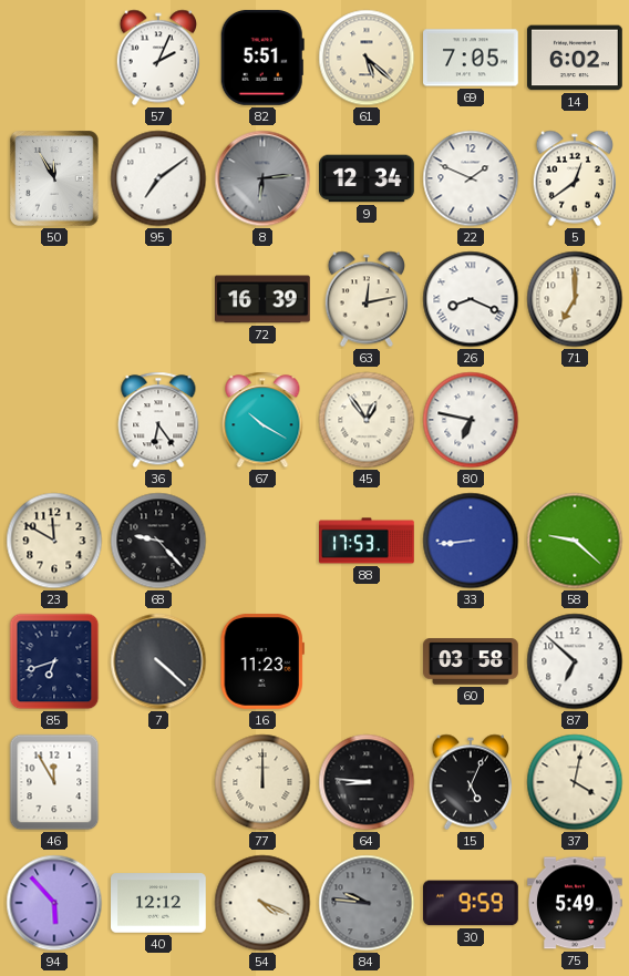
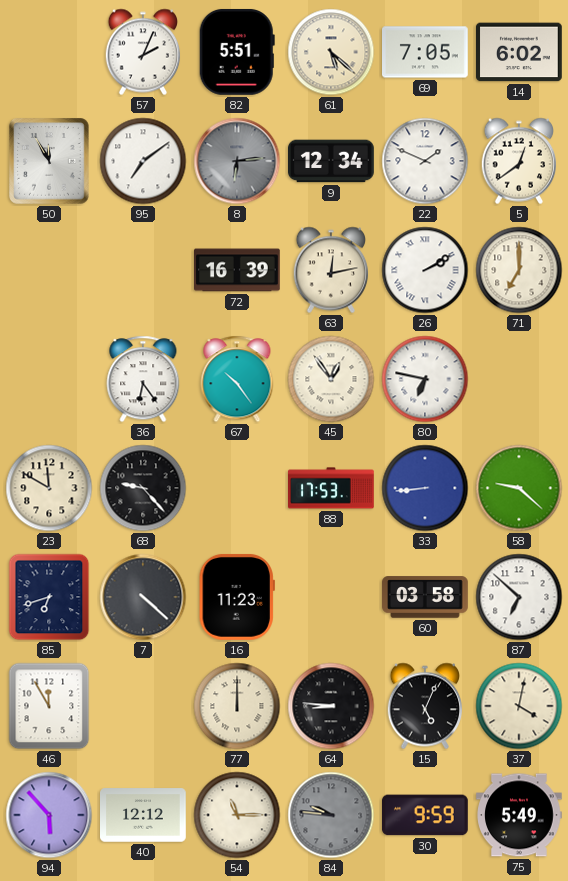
26: 8:19 -> 2:10
67: 10:20 -> 10:24
54: 4:19 -> 11:15
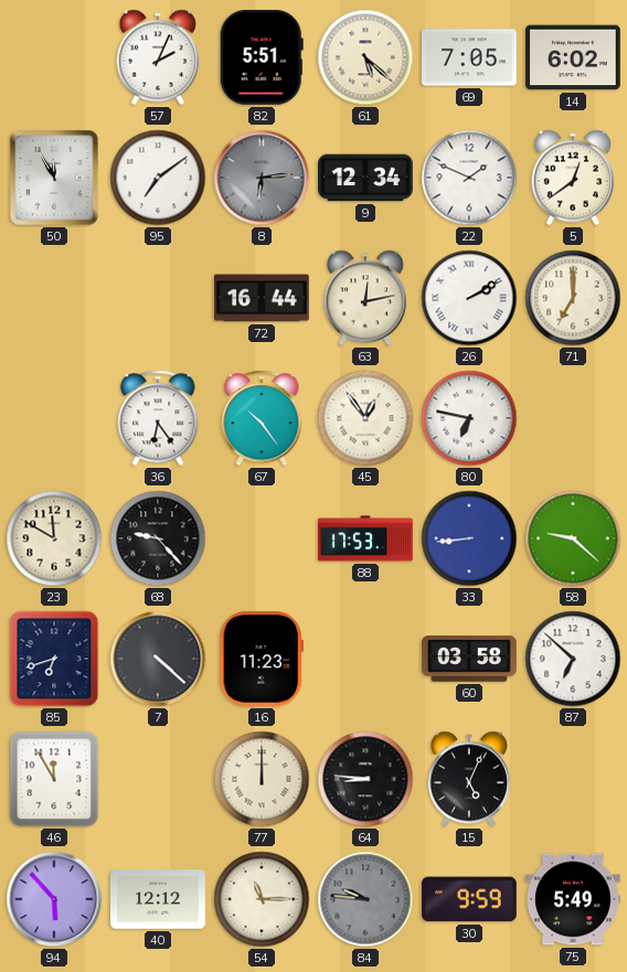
72: 16:39 -> 16:44
37: 4:02 -> none
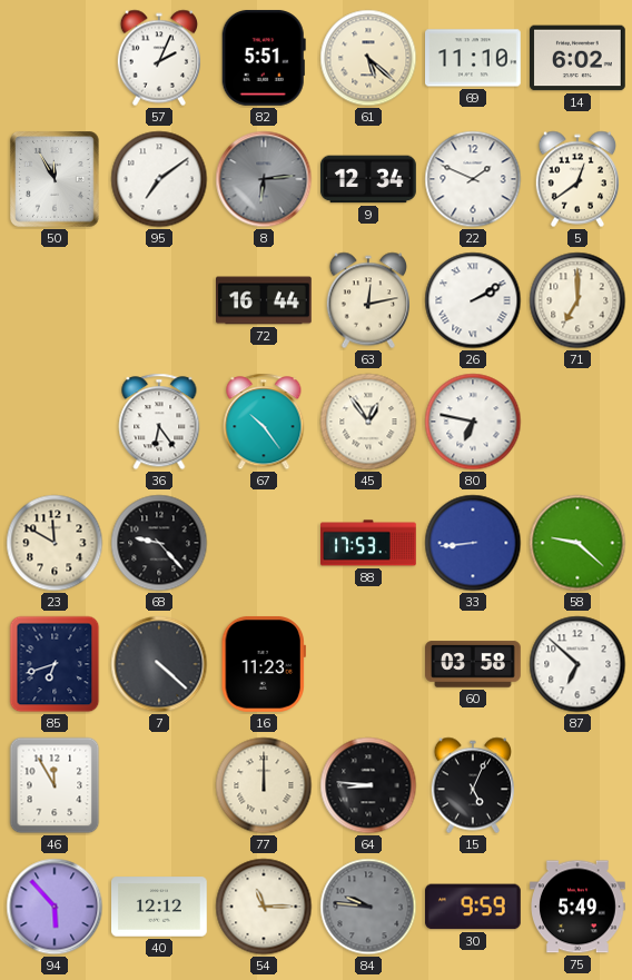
69: 7:05 -> 11:10
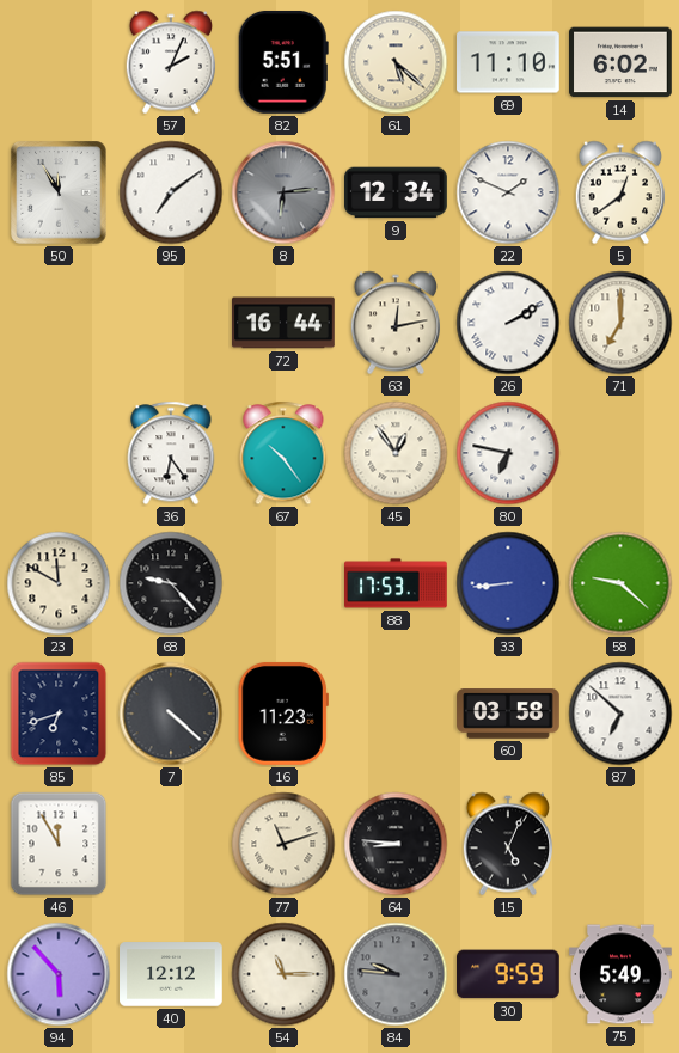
77: 12:00 -> 11:12
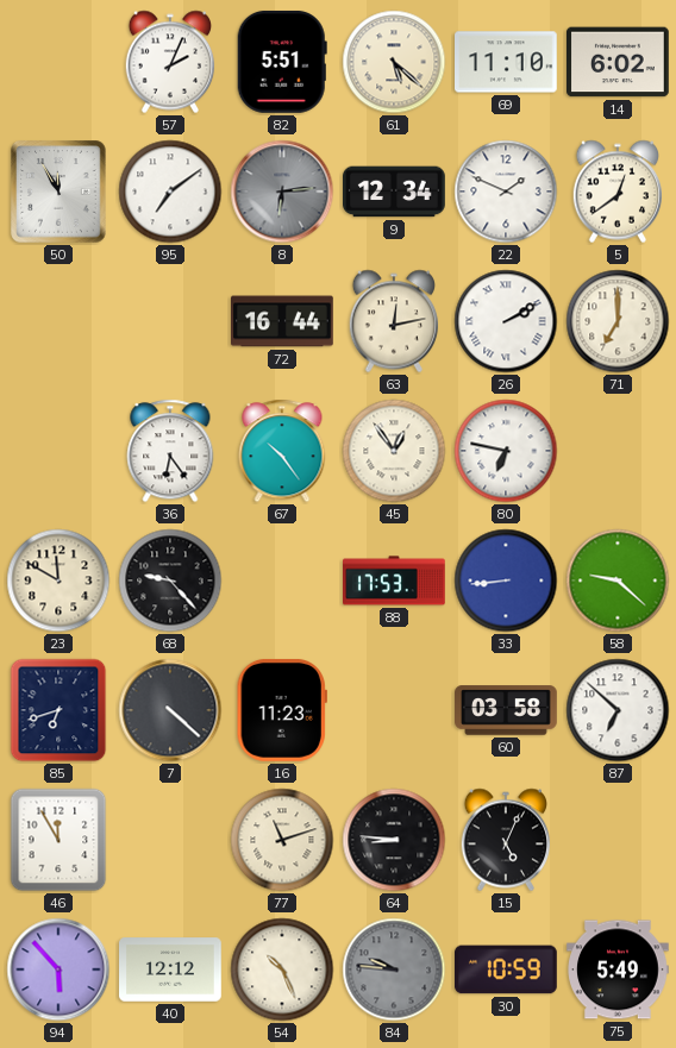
54: 11:15 -> 10:26
30: 9:59 -> 10:59
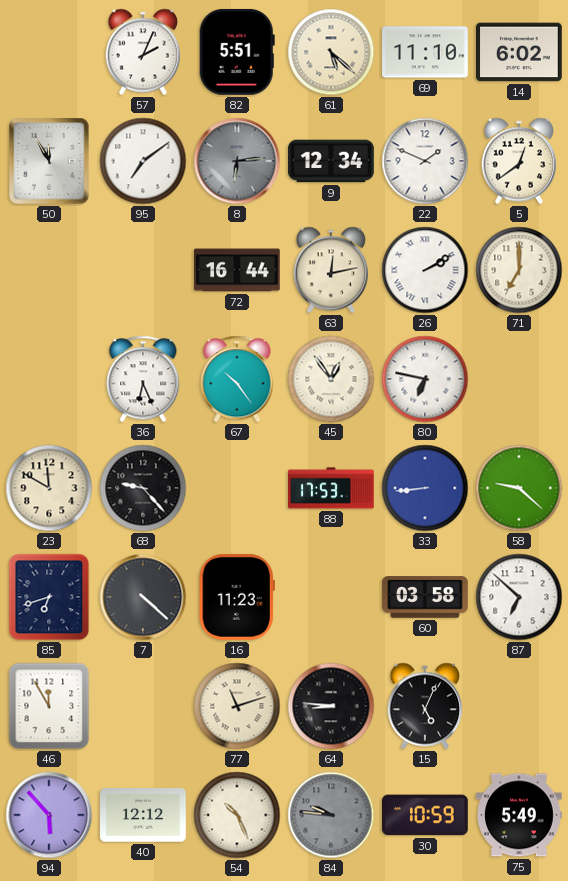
36: 6:24 -> 6:26
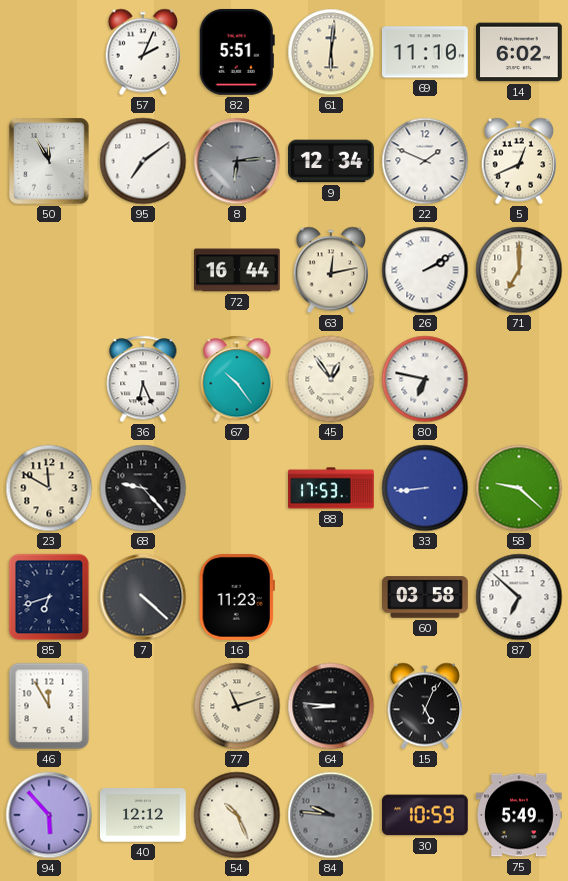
61: 5:22 -> 6:01
5: 12:39 -> 12:41
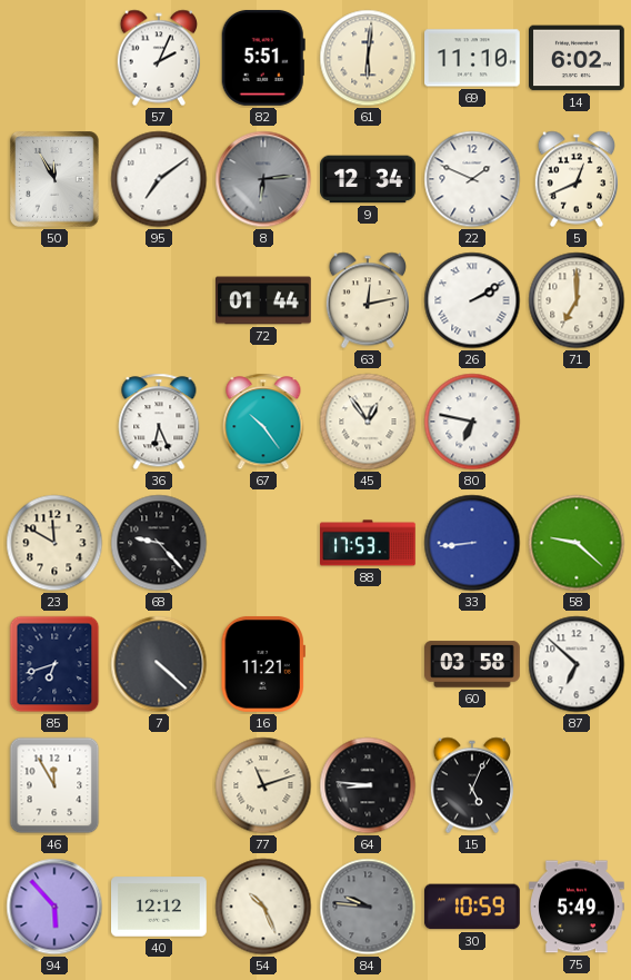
72: 16:44 -> 01:44
16: 11:23 -> 11:21
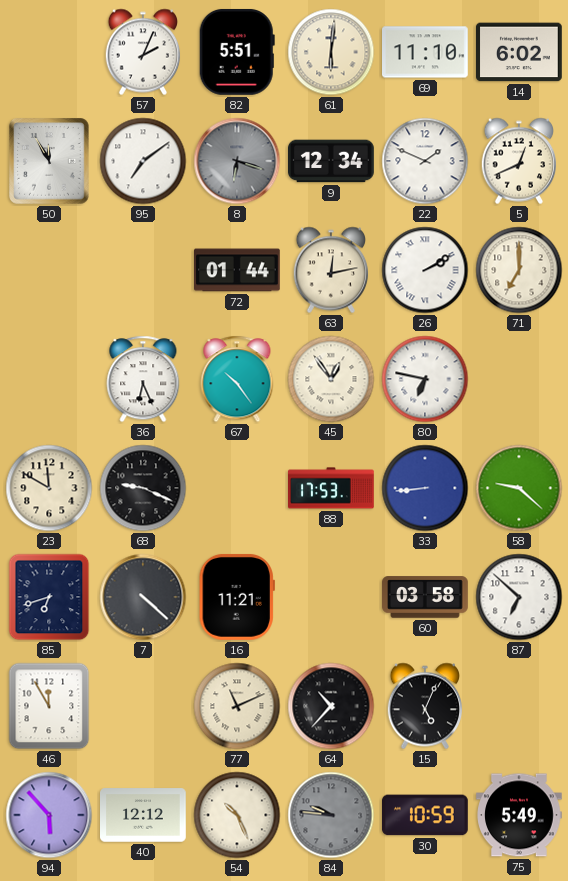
8: 6:14 -> 6:18
68: 9:23 -> 9:19
77: 11:12 -> 11:11
64: 8:46 -> 10:37
